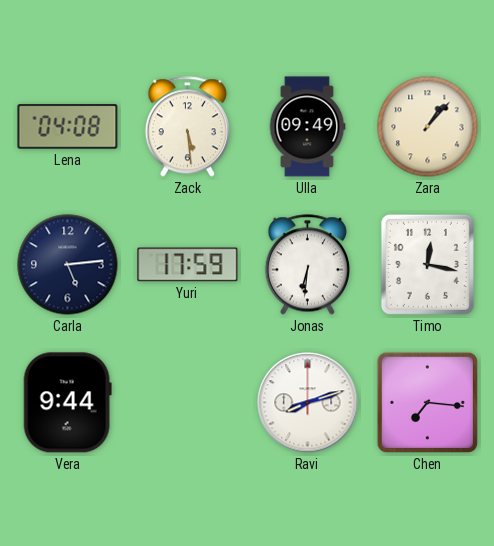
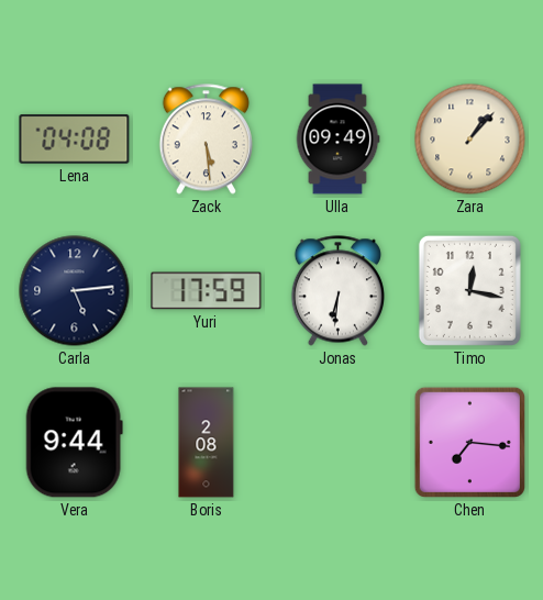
Boris: none -> 2:08
Ravi: 8:12 -> none
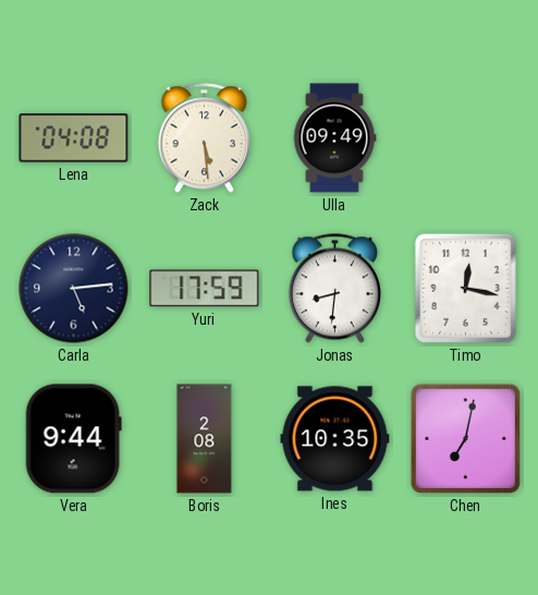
Zara: 1:07 -> none
Jonas: 6:31 -> 8:31
Ines: none -> 10:35
Chen: 7:16 -> 7:02
